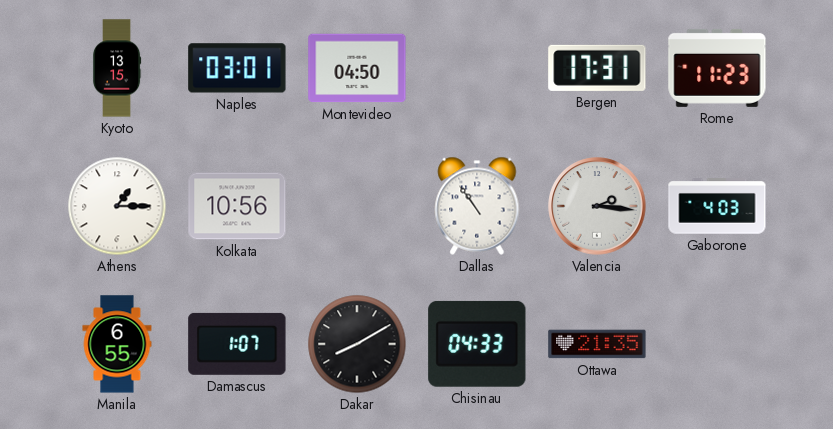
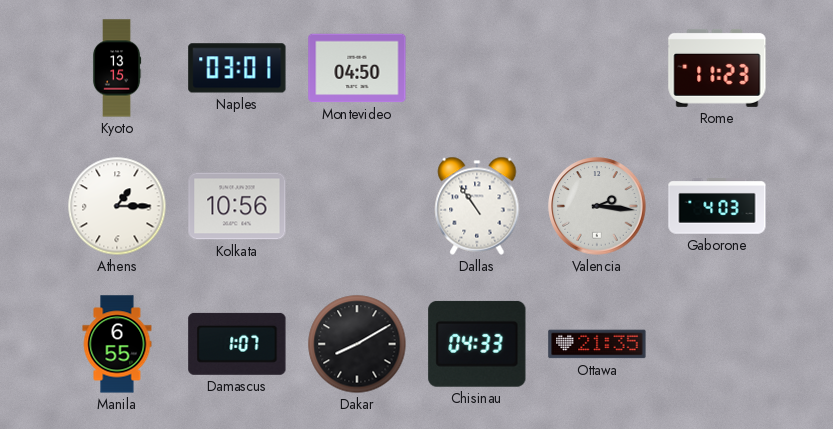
Bergen: 17:31 -> none
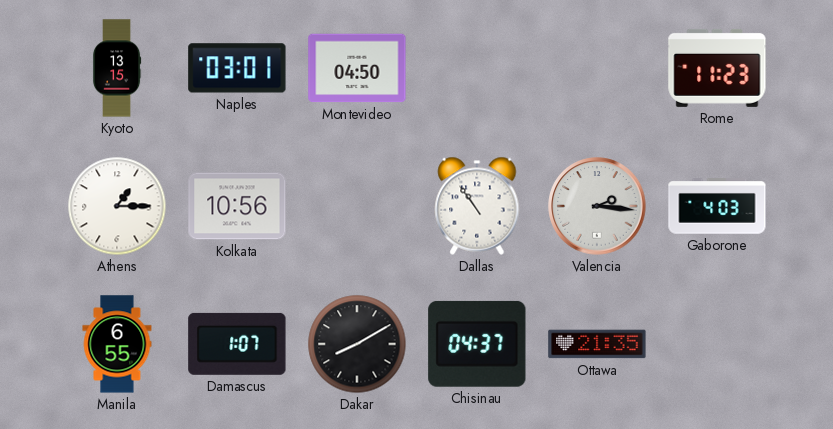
Chisinau: 04:33 -> 04:37
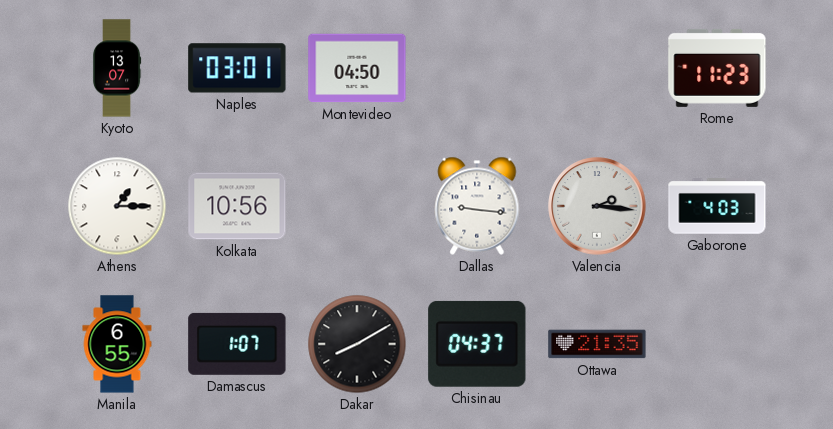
Kyoto: 13:15 -> 13:07
Dallas: 10:54 -> 9:16
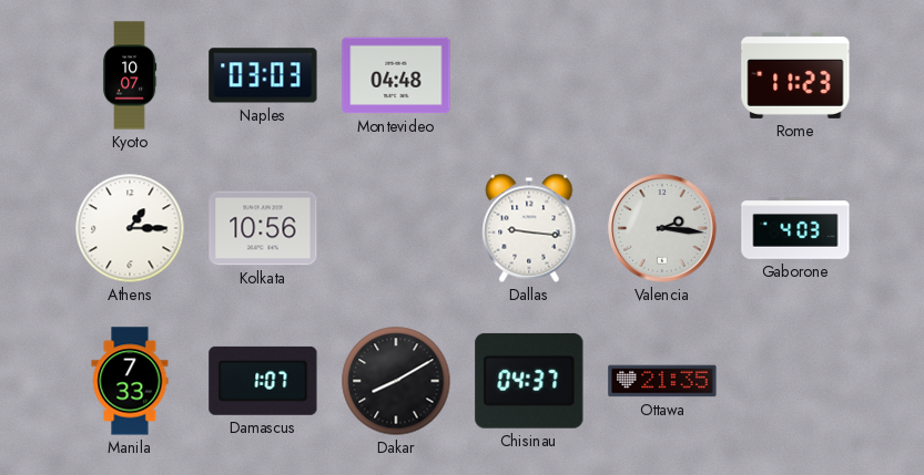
Kyoto: 13:07 -> 10:07
Naples: 03:01 -> 03:03
Montevideo: 04:50 -> 04:48
Manila: 6:55 -> 7:33
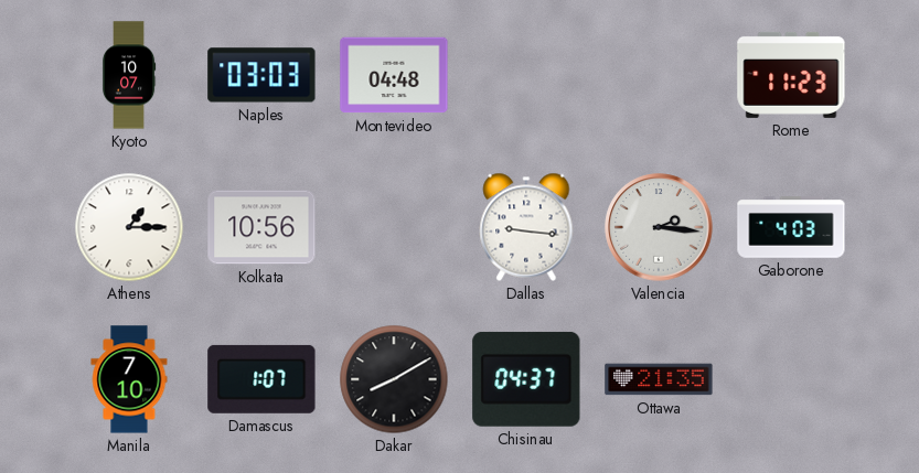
Manila: 7:33 -> 7:10
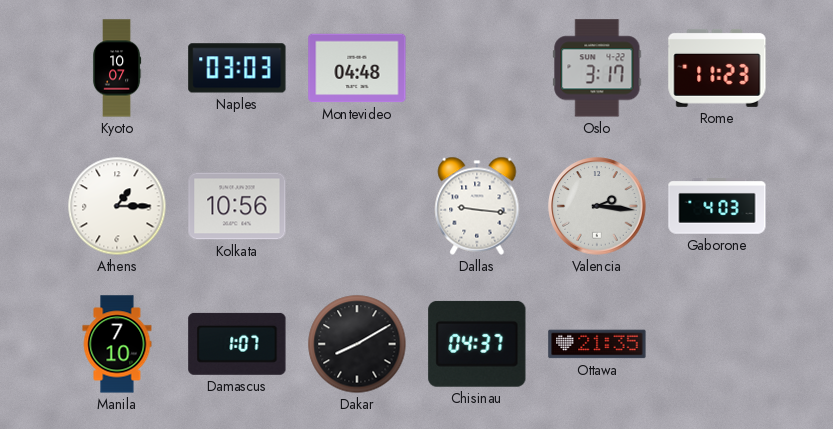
Oslo: none -> 3:17
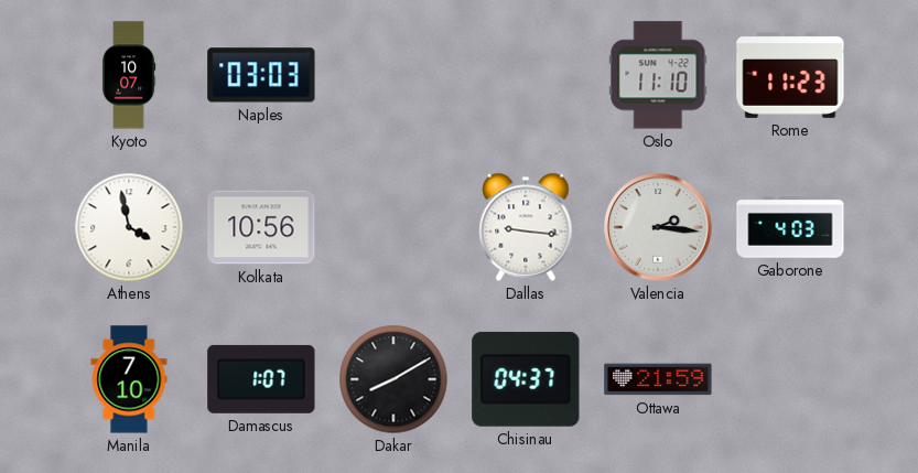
Montevideo: 04:48 -> none
Oslo: 3:17 -> 11:10
Athens: 1:15 -> 3:58
Ottawa: 21:35 -> 21:59
